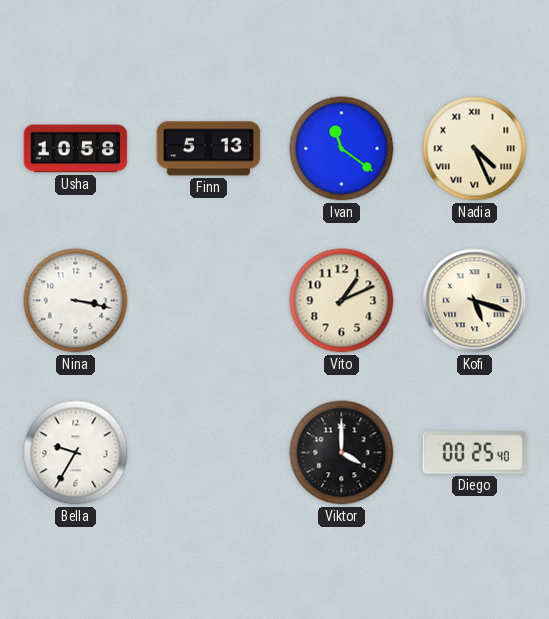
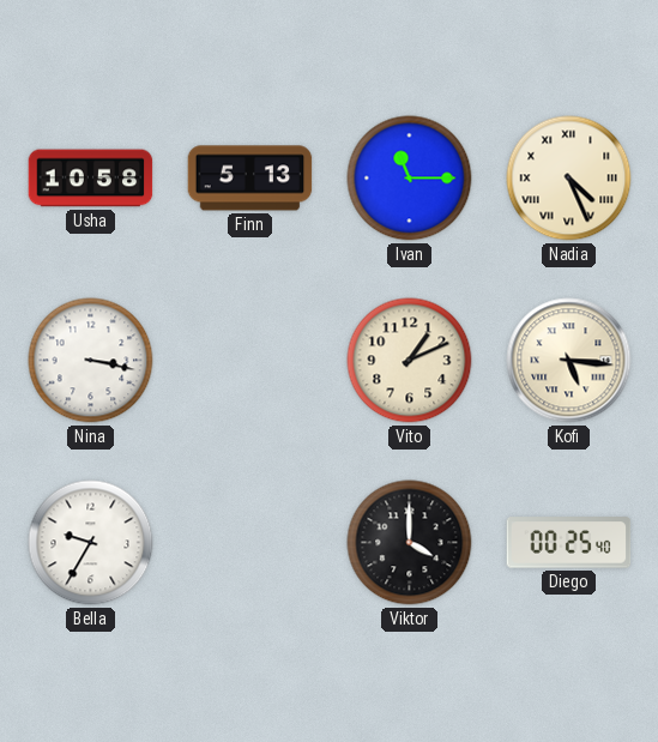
Ivan: 11:21 -> 11:15
Kofi: 5:18 -> 5:16
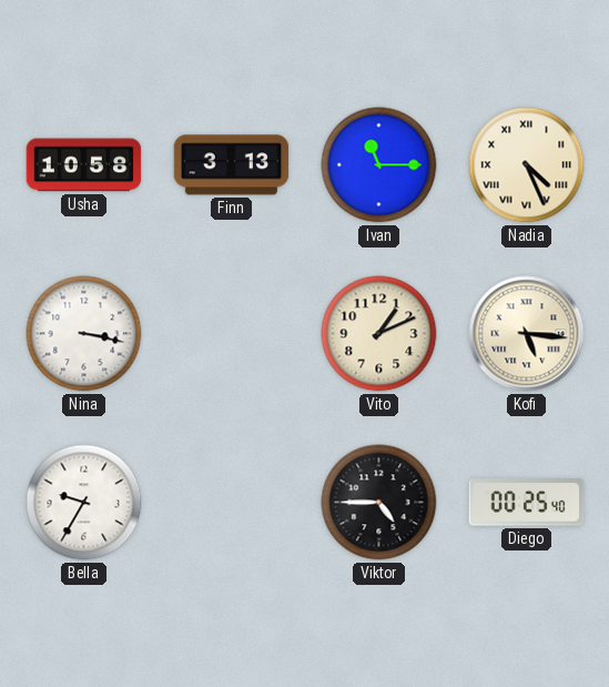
Finn: 5:13 -> 3:13
Viktor: 4:00 -> 4:45
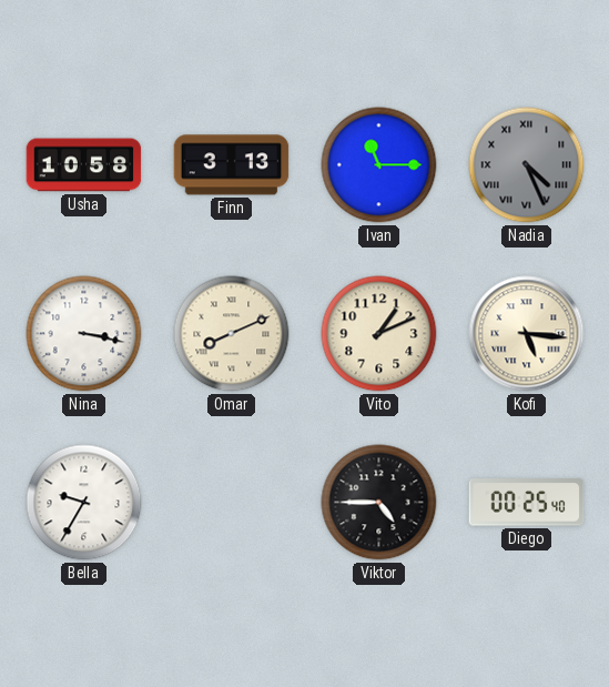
Nadia dial: cream -> grey
Omar: none -> 8:11
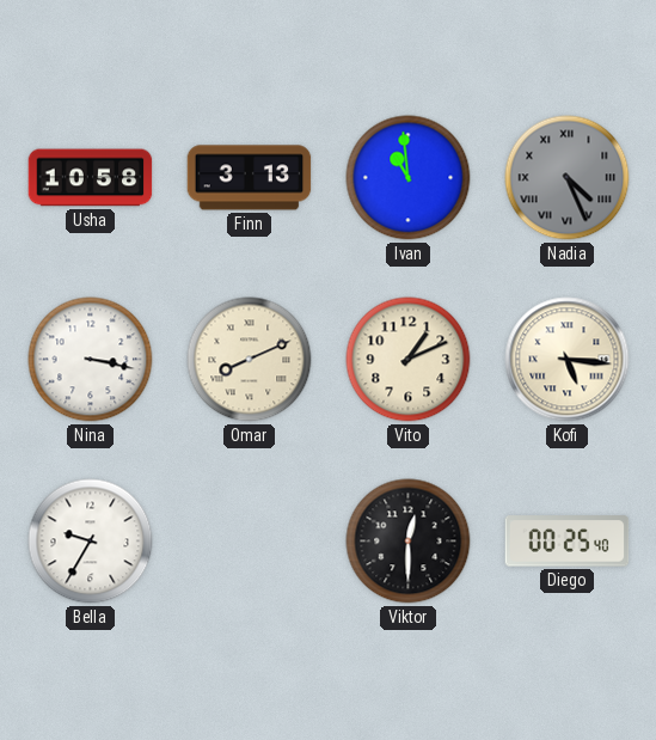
Ivan: 11:15 -> 10:59
Viktor: 4:45 -> 12:30
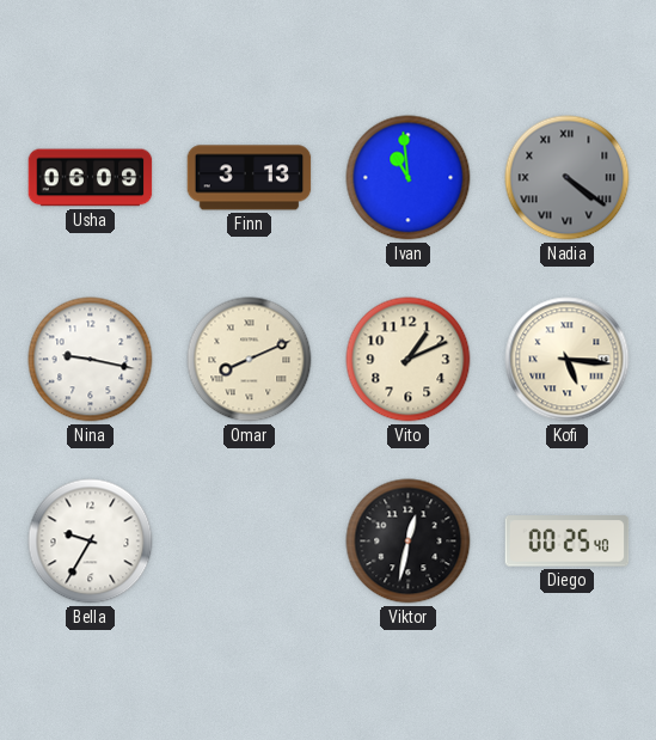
Usha: 10:58 -> 06:09
Nadia: 4:26 -> 4:21
Nina: 3:17 -> 9:17
Viktor: 12:30 -> 12:32
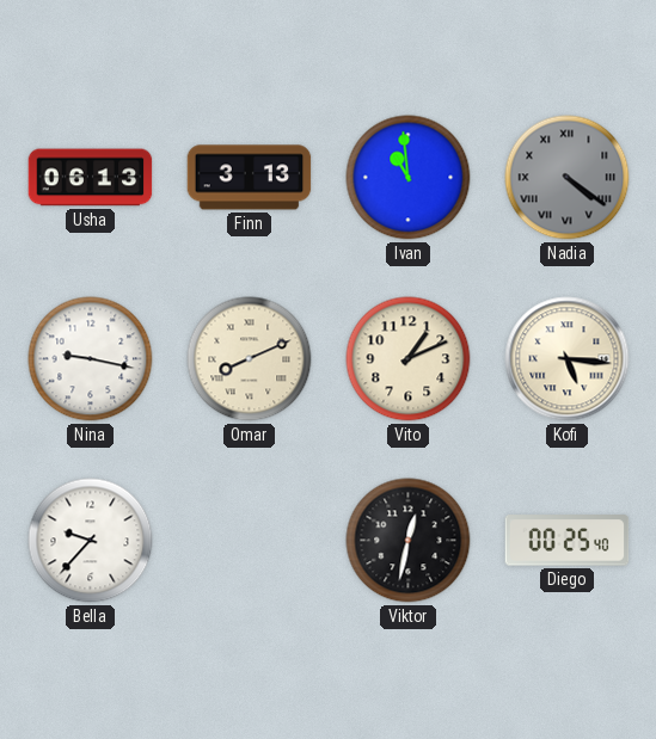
Usha: 06:09 -> 06:13
Bella: 9:35 -> 9:37
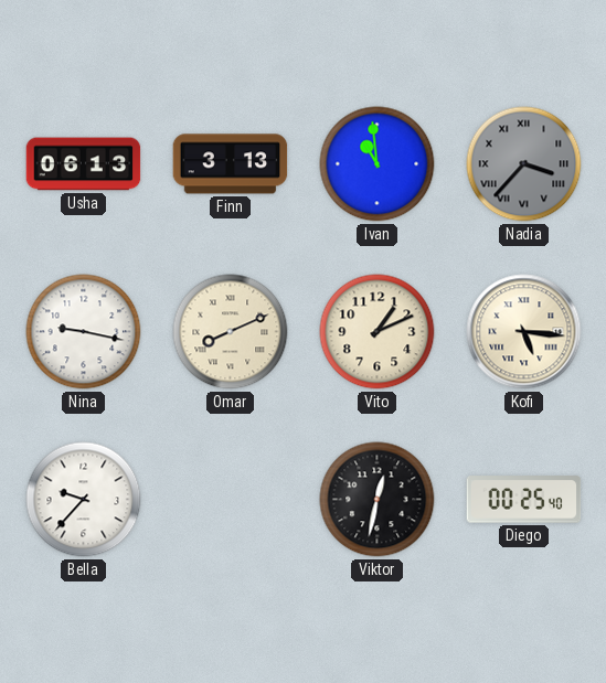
Nadia: 4:21 -> 3:37
